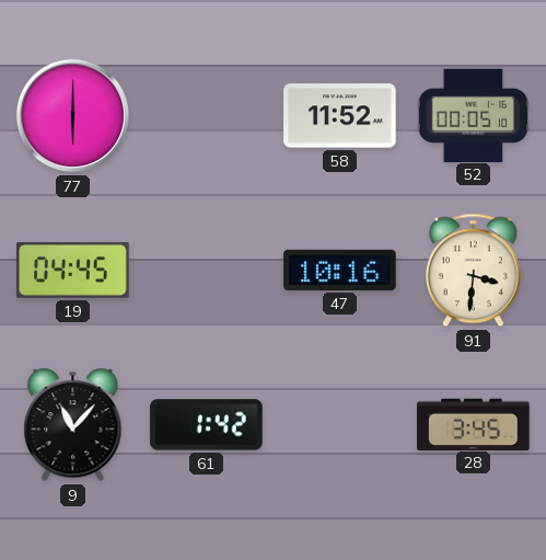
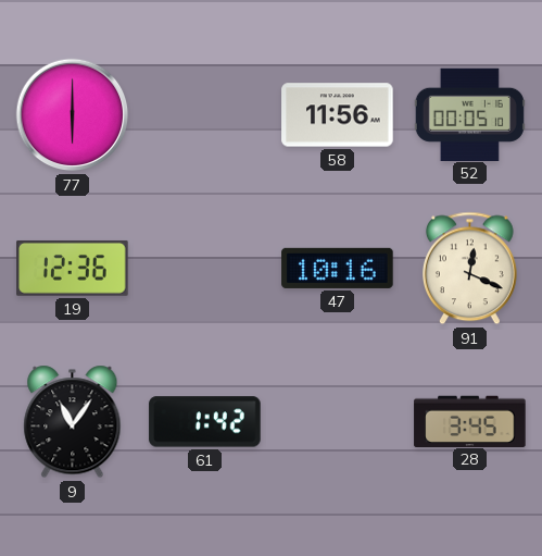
58: 11:52 -> 11:56
19: 04:45 -> 12:36
91: 3:31 -> 12:19
9: 11:07 -> 11:06
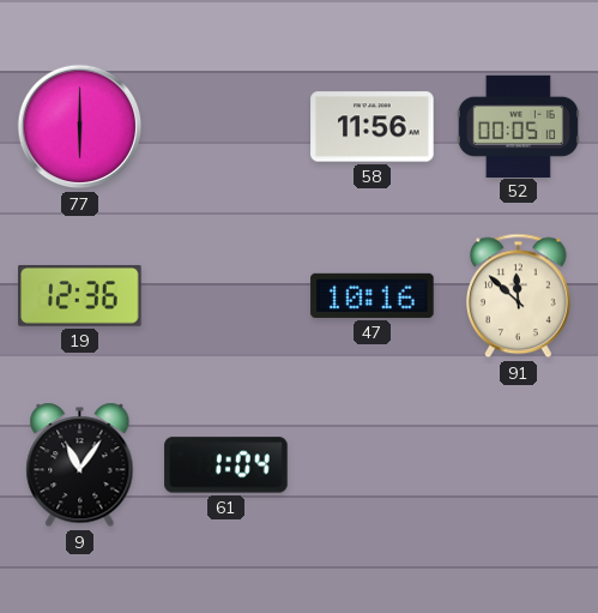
91: 12:19 -> 11:52
61: 1:42 -> 1:04
28: 3:45 -> none
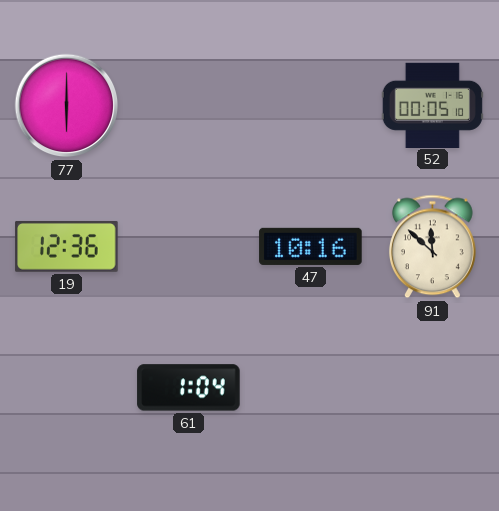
58: 11:56 -> none
9: 11:06 -> none
